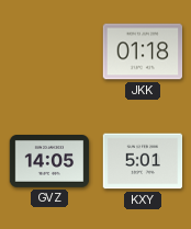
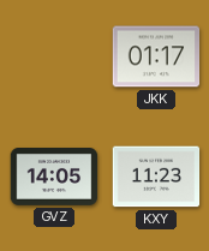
JKK: 01:18 -> 01:17
KXY: 5:01 -> 11:23
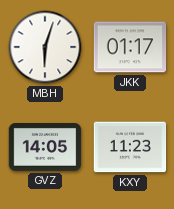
MBH: none -> 6:03
